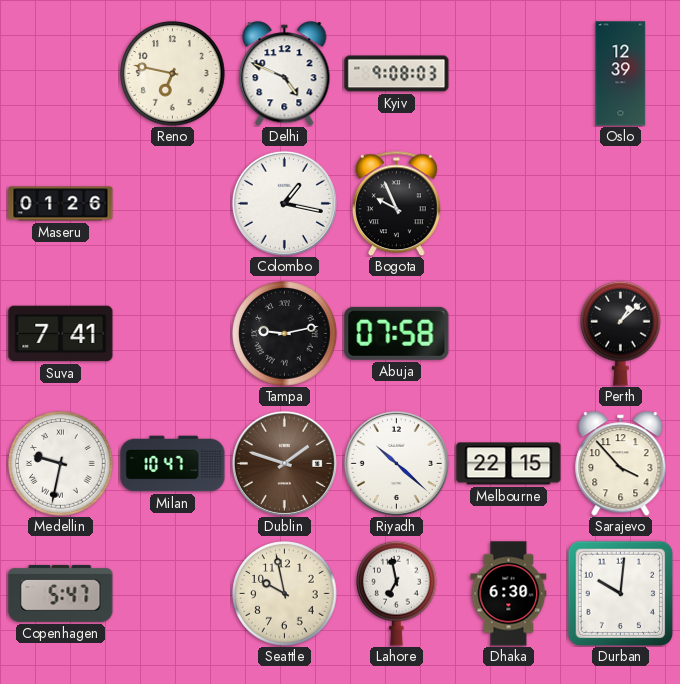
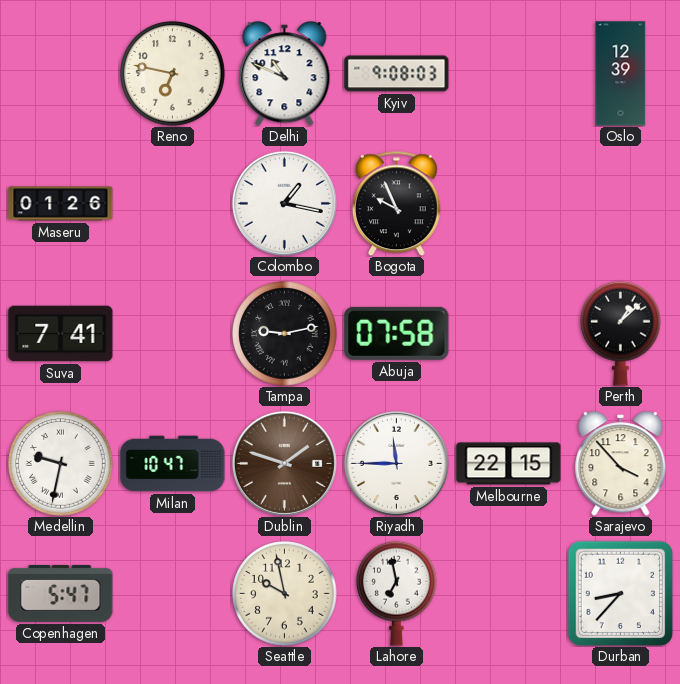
Delhi: 4:49 -> 10:49
Riyadh: 10:22 -> 11:45
Dhaka: 6:30 -> none
Durban: 10:01 -> 8:37
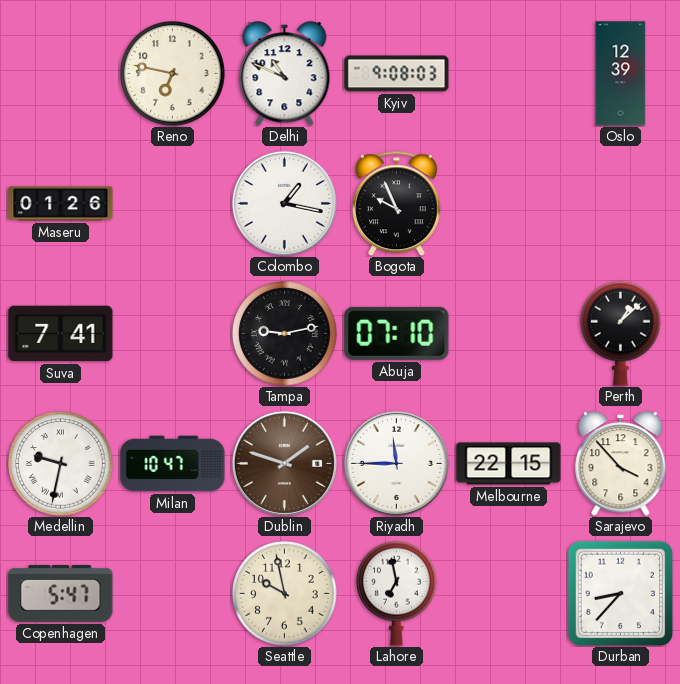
Abuja: 07:58 -> 07:10
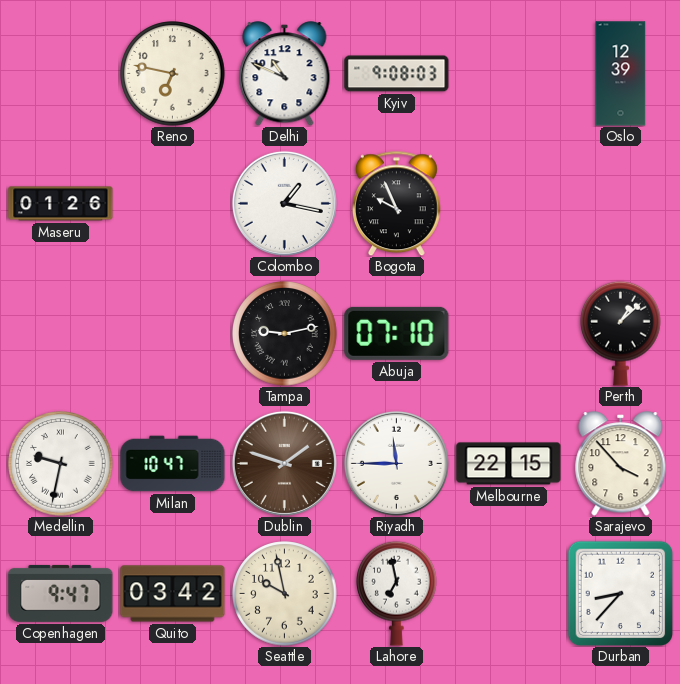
Suva: 7:41 -> none
Copenhagen: 5:47 -> 9:47
Quito: none -> 03:42
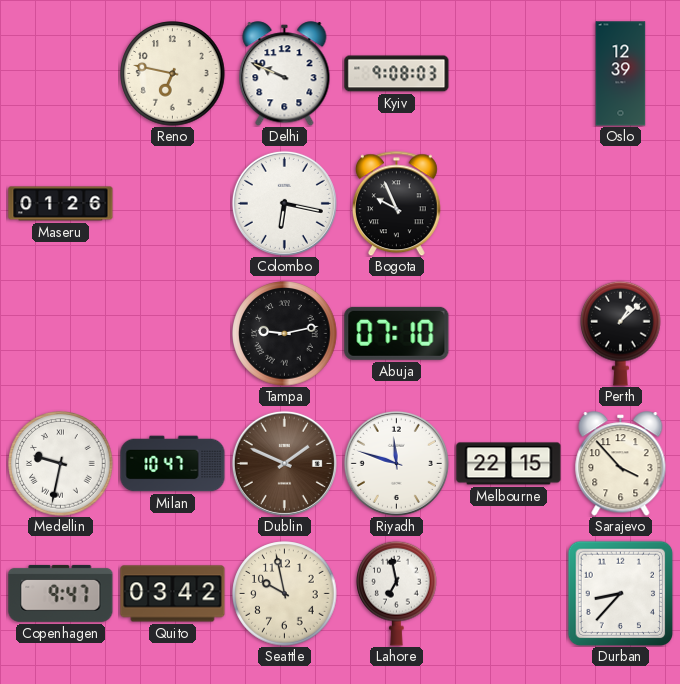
Delhi: 10:49 -> 9:49
Colombo: 1:17 -> 6:17
Dublin: 1:48 -> 1:49
Riyadh: 11:45 -> 11:48
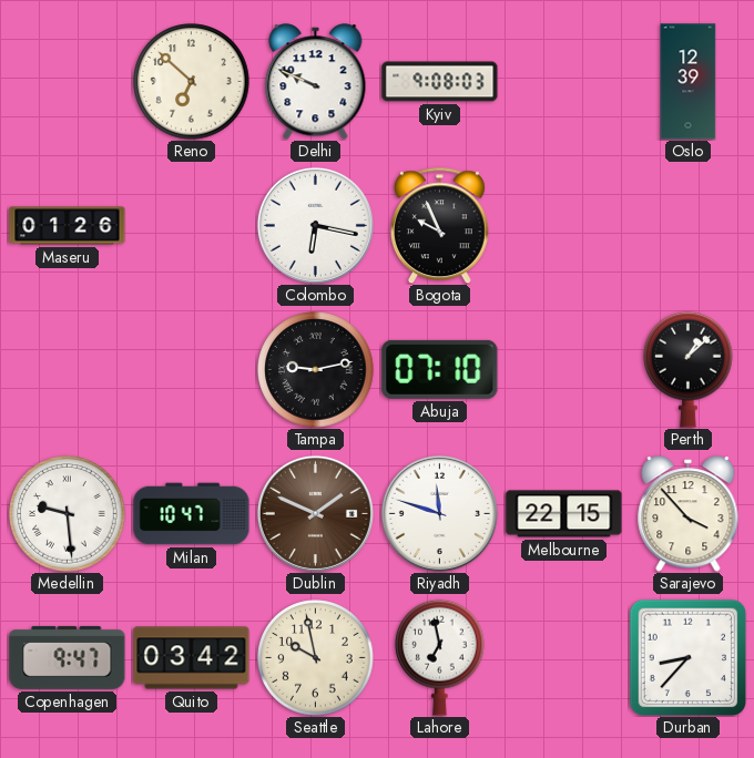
Reno: 6:47 -> 6:52
Medellin: 9:32 -> 9:29
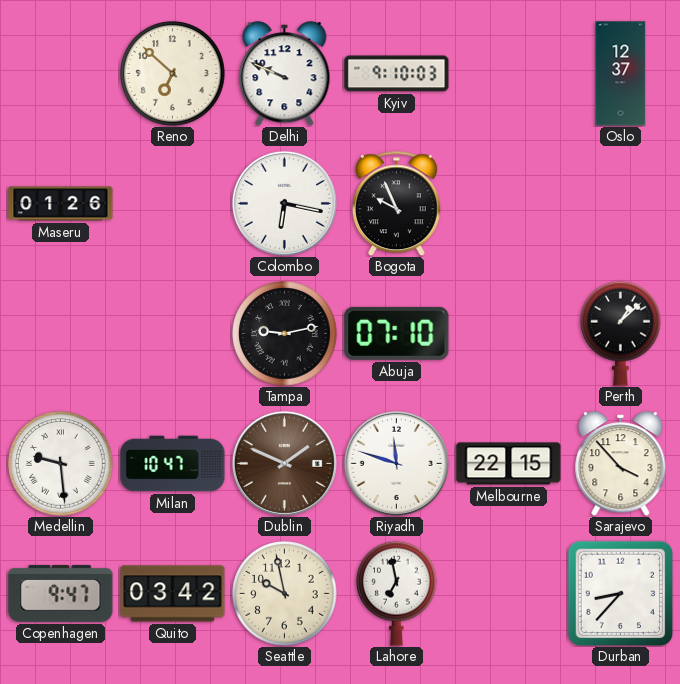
Kyiv: 9:08 -> 9:10
Oslo: 12:39 -> 12:37
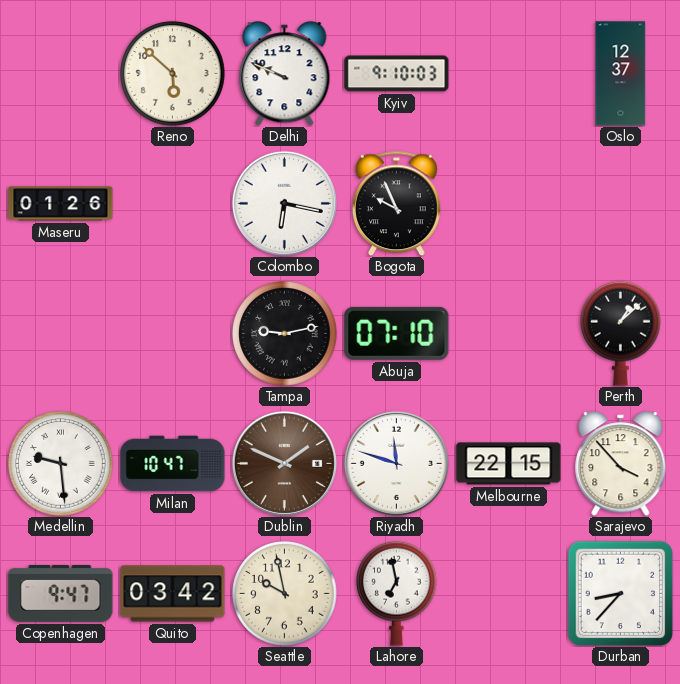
Reno: 6:52 -> 5:52
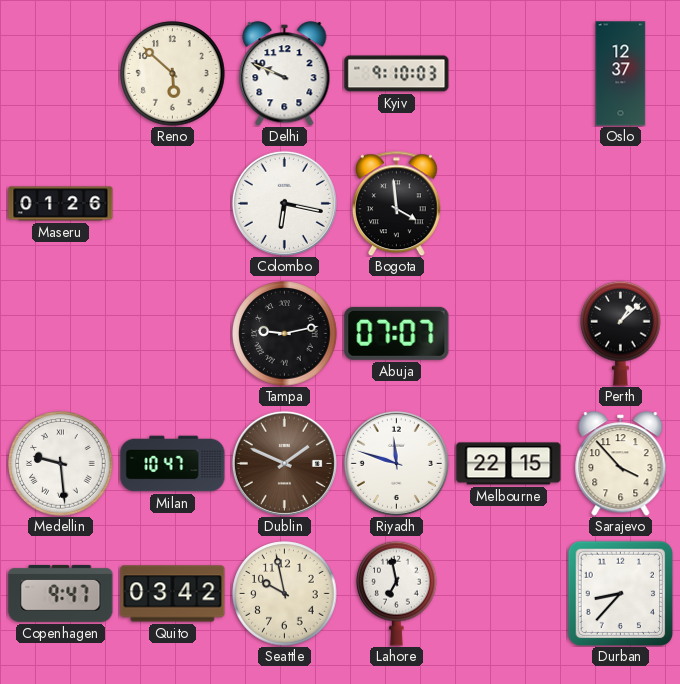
Bogota: 9:56 -> 3:59
Abuja: 07:10 -> 07:07
